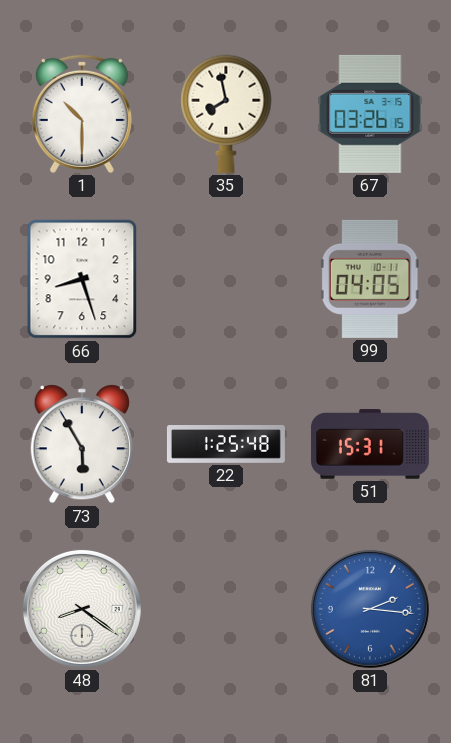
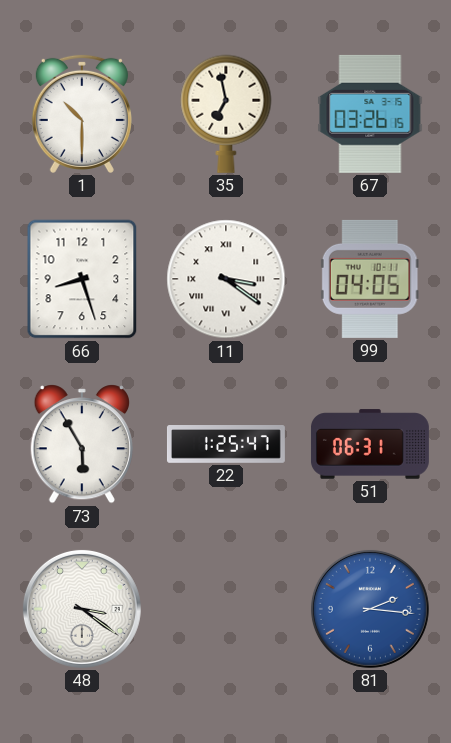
35: 7:58 -> 6:58
11: none -> 3:21
22: 1:25:48 -> 1:25:47
51: 15:31 -> 06:31
48: 8:21 -> 3:21
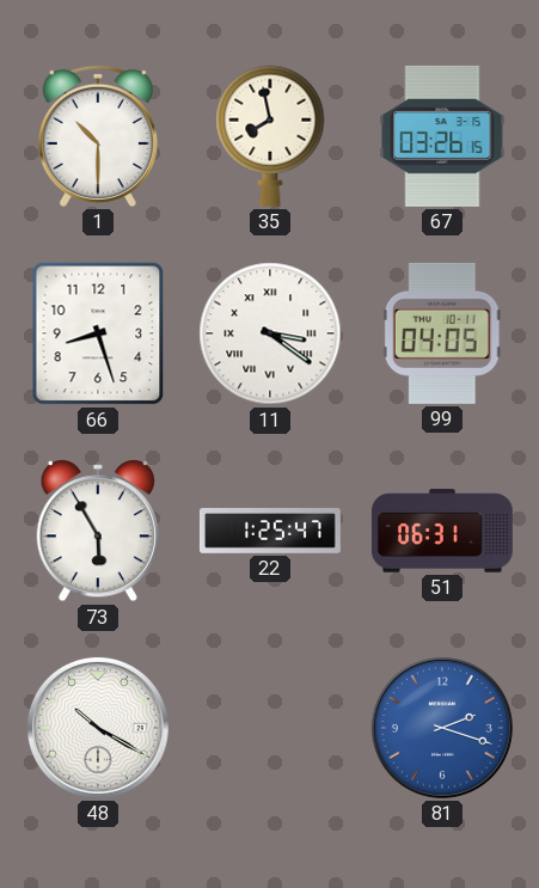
35: 6:58 -> 7:58
48: 3:21 -> 10:20
81: 2:16 -> 2:18
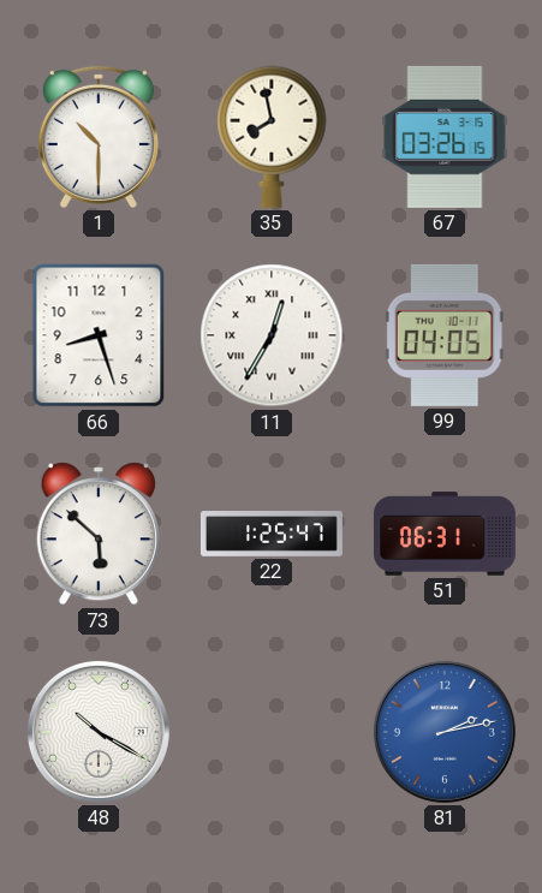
11: 3:21 -> 12:35
73: 5:55 -> 5:52
81: 2:18 -> 2:13
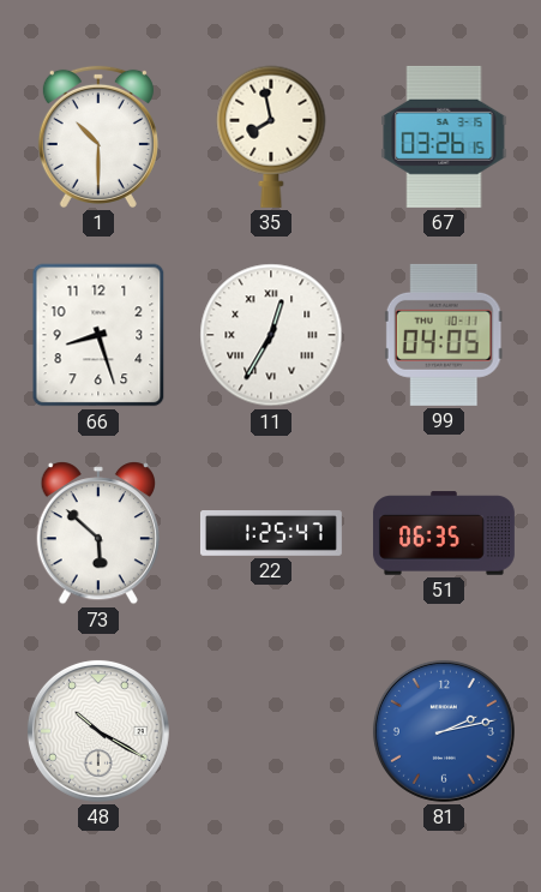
51: 06:31 -> 06:35
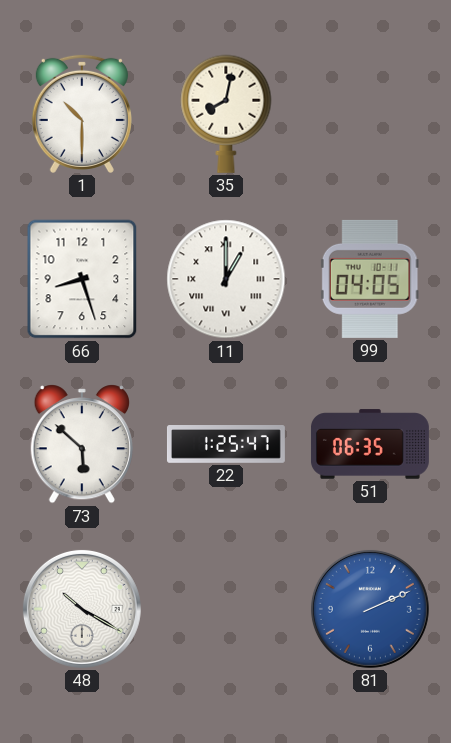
35: 7:58 -> 8:02
67: 03:26 -> none
11: 12:35 -> 1:00
81: 2:13 -> 2:11
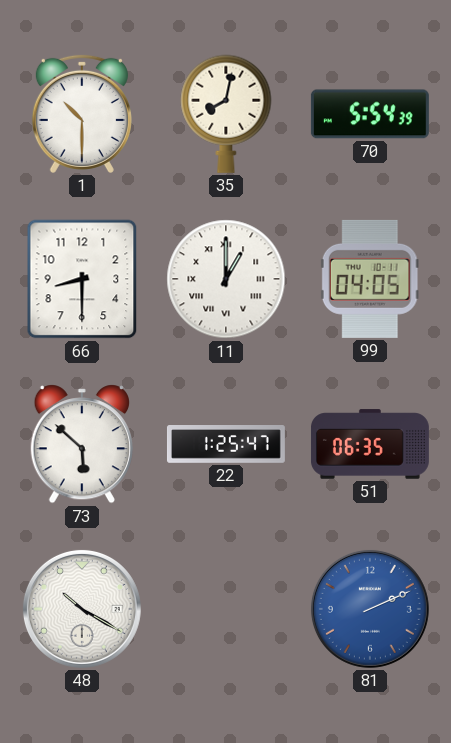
70: none -> 5:54
66: 8:27 -> 8:30
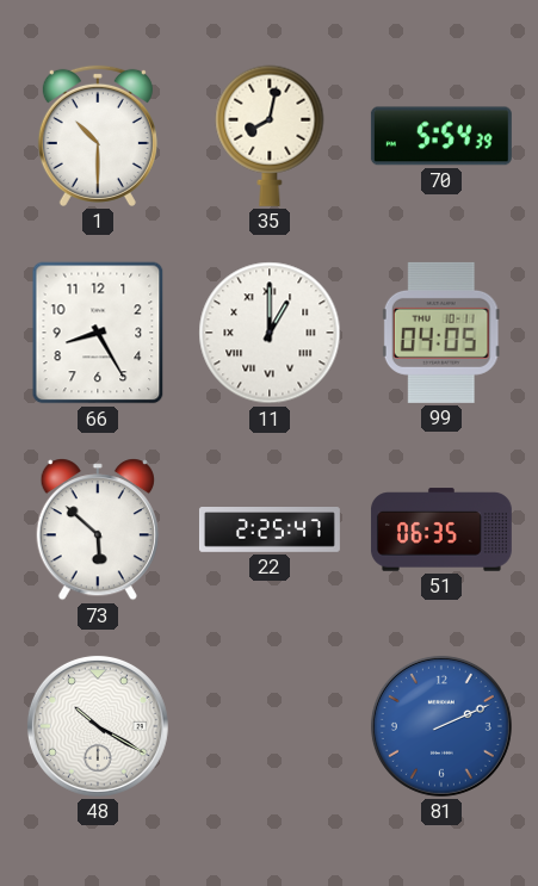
66: 8:30 -> 8:25
22: 1:25 -> 2:25
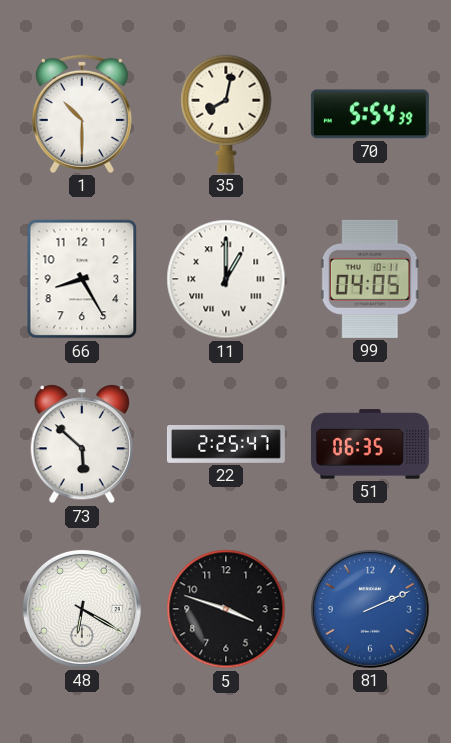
48: 10:20 -> 6:20
5: none -> 3:48
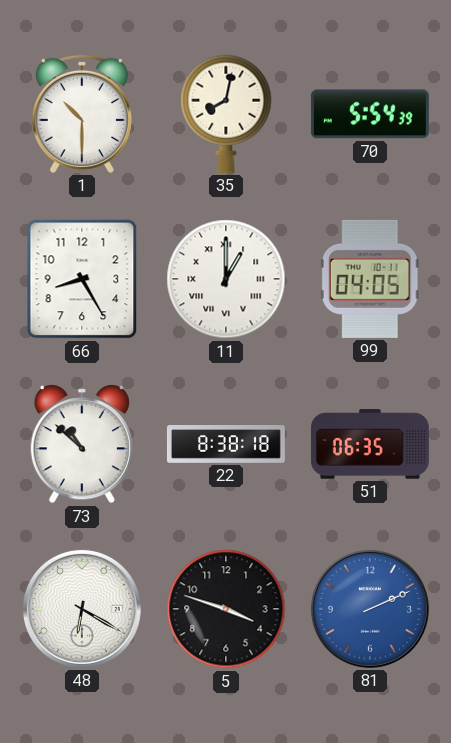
73: 5:52 -> 10:52
22: 2:25 -> 8:38
